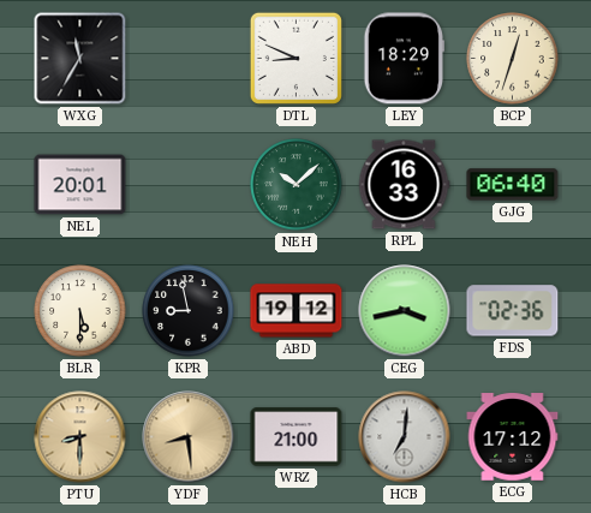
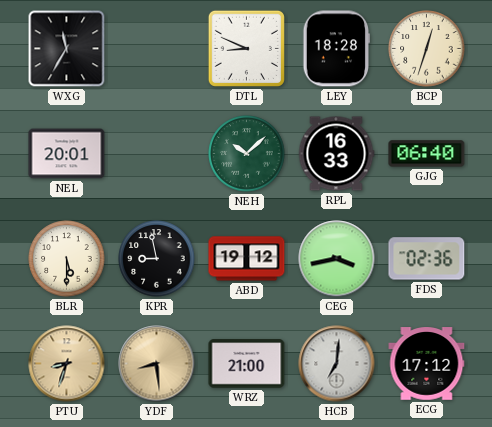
LEY: 18:29 -> 18:28
PTU: 8:30 -> 8:33
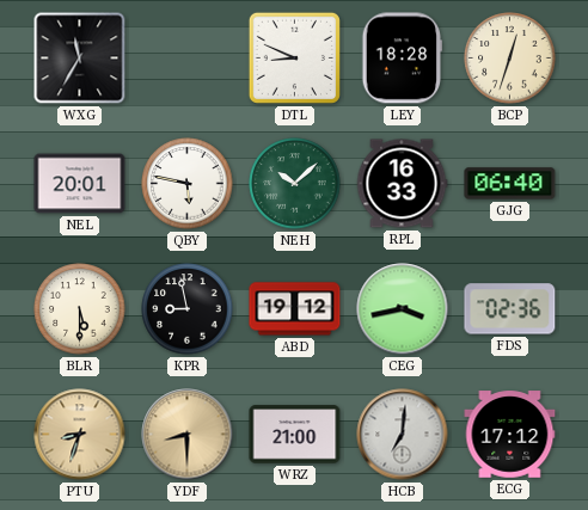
QBY: none -> 5:47
YDF: 8:29 -> 8:30
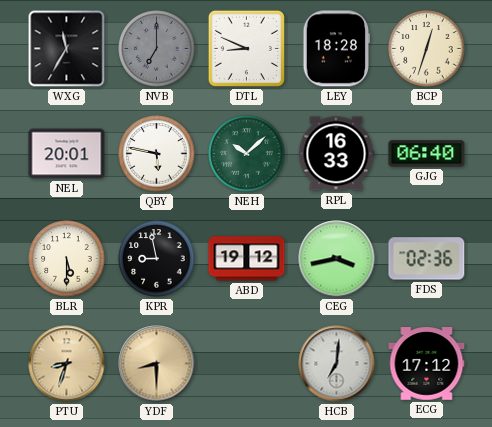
NVB: none -> 7:00
WRZ: 21:00 -> none
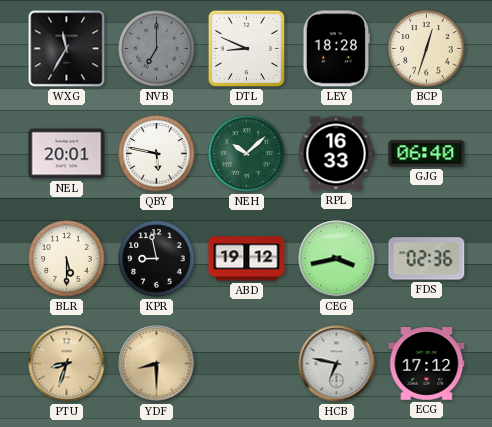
HCB: 7:01 -> 6:47
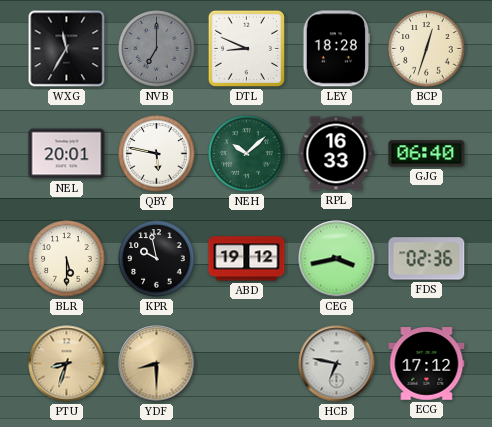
KPR: 8:58 -> 9:58
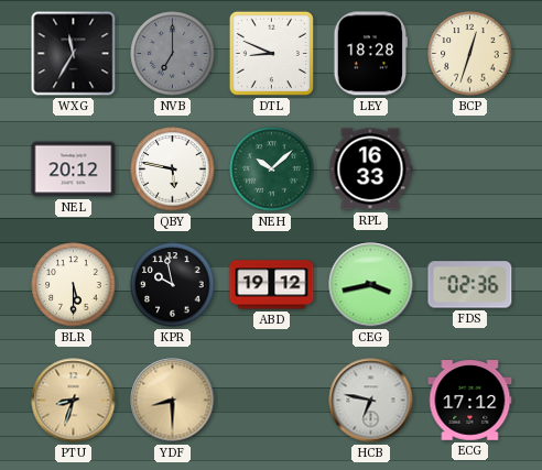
NEL: 20:01 -> 20:12
GJG: 06:40 -> none
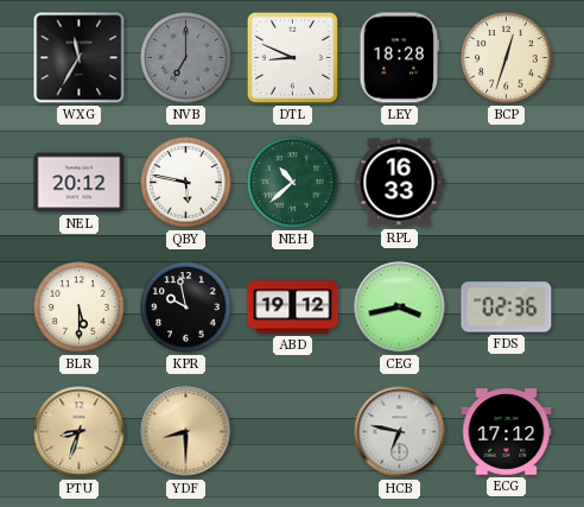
NEH: 10:08 -> 10:38
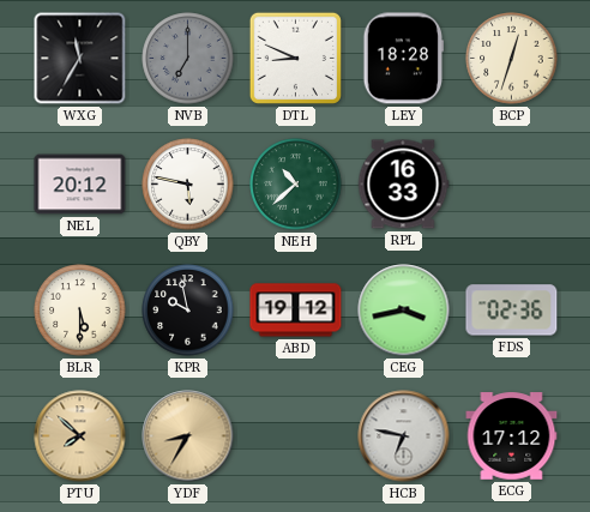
PTU: 8:33 -> 7:52
YDF: 8:30 -> 8:35
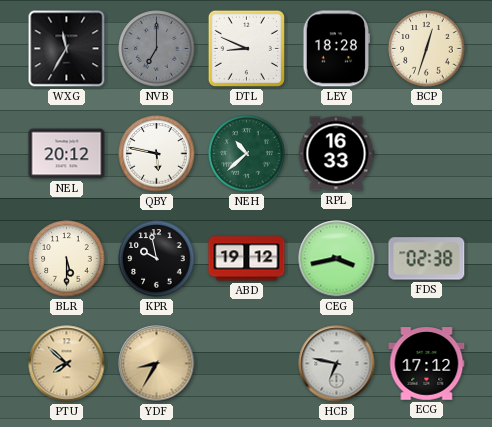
FDS: 02:36 -> 02:38
